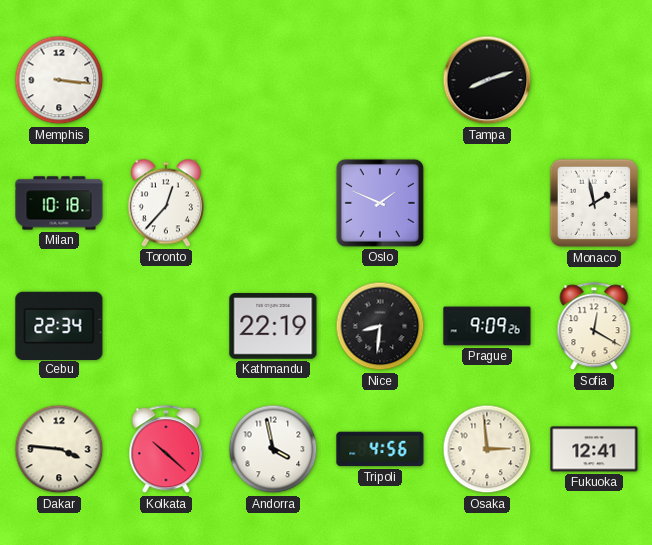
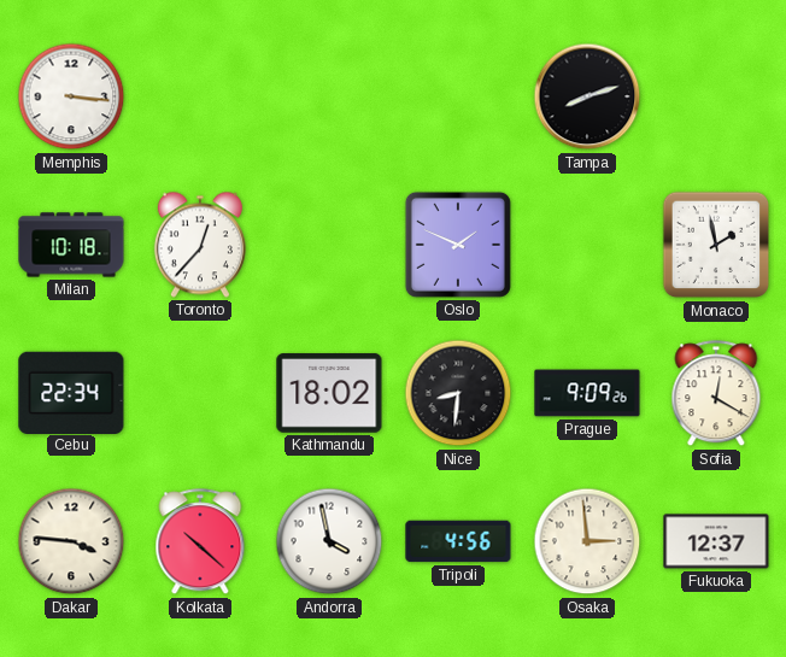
Kathmandu: 22:19 -> 18:02
Fukuoka: 12:41 -> 12:37
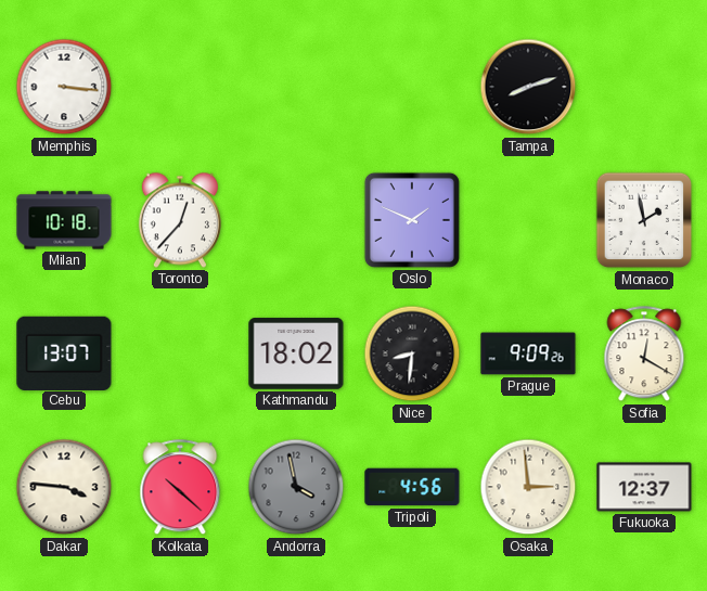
Cebu: 22:34 -> 13:07
Andorra dial: white -> grey
